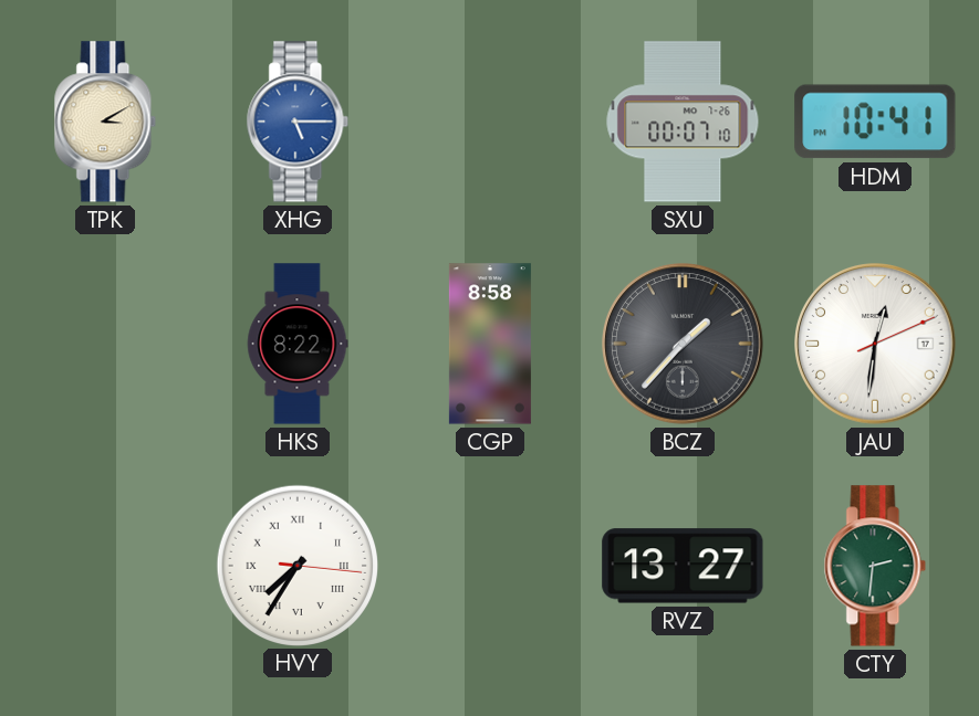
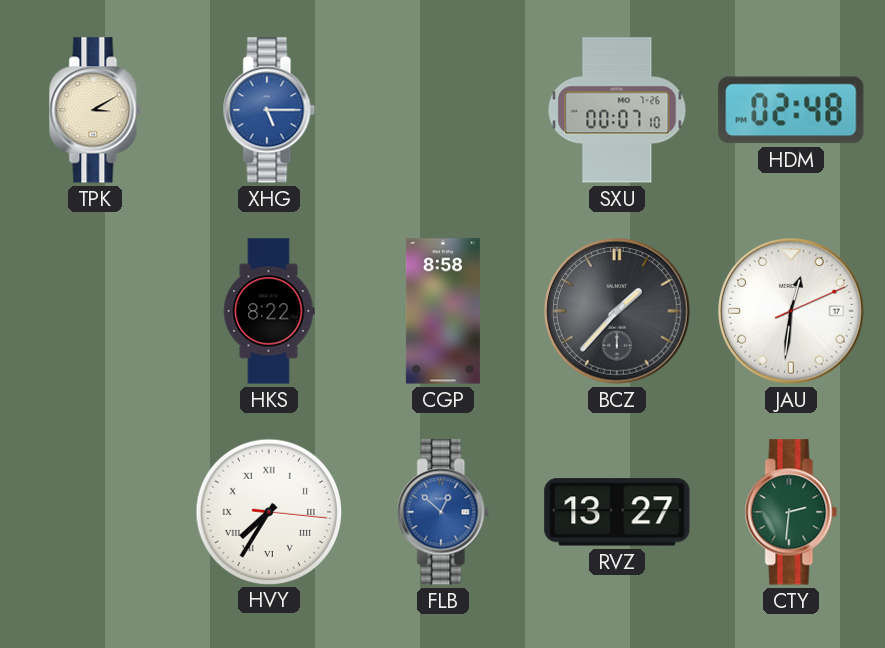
HDM: 10:41 -> 02:48
FLB: none -> 12:52
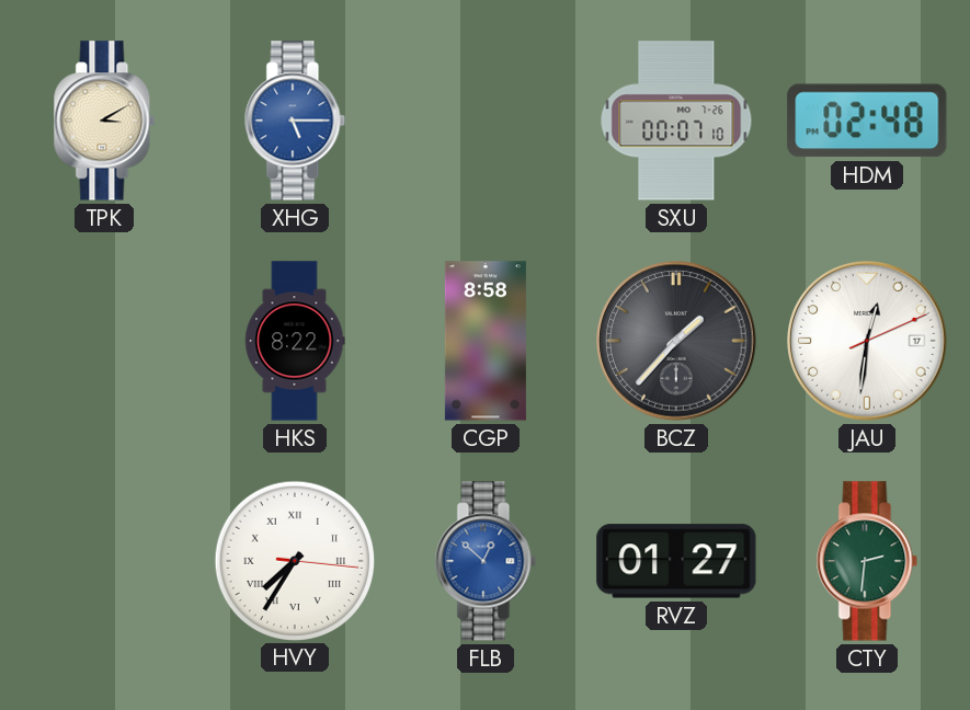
RVZ: 13:27 -> 01:27
